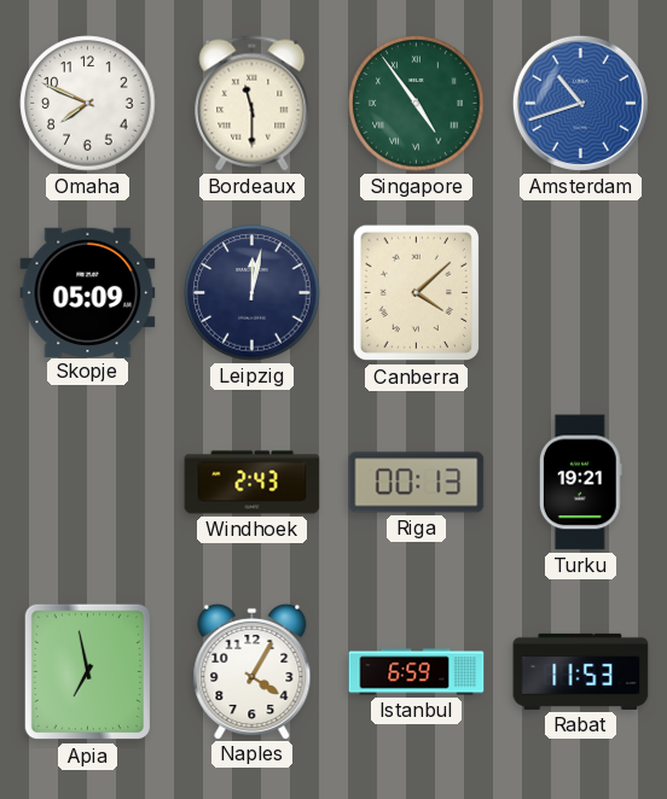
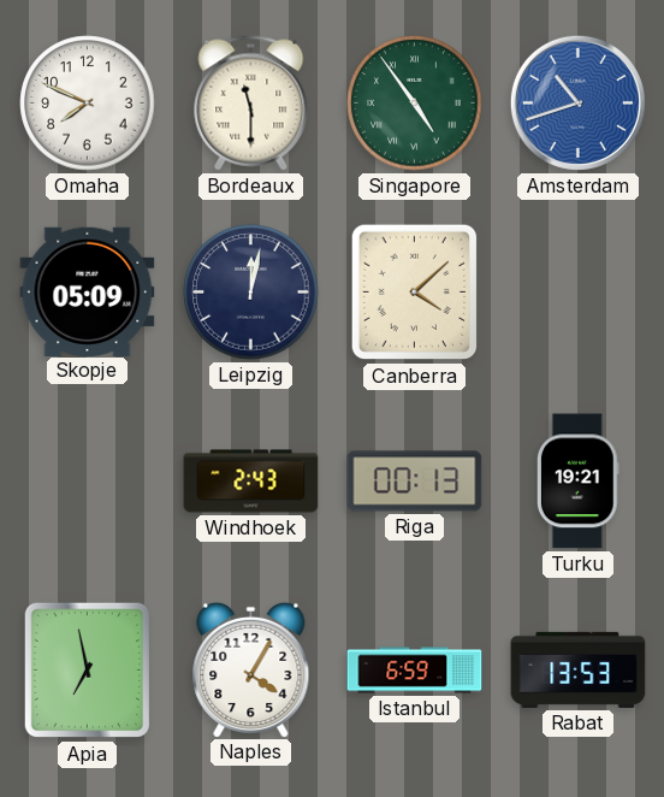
Rabat: 11:53 -> 13:53
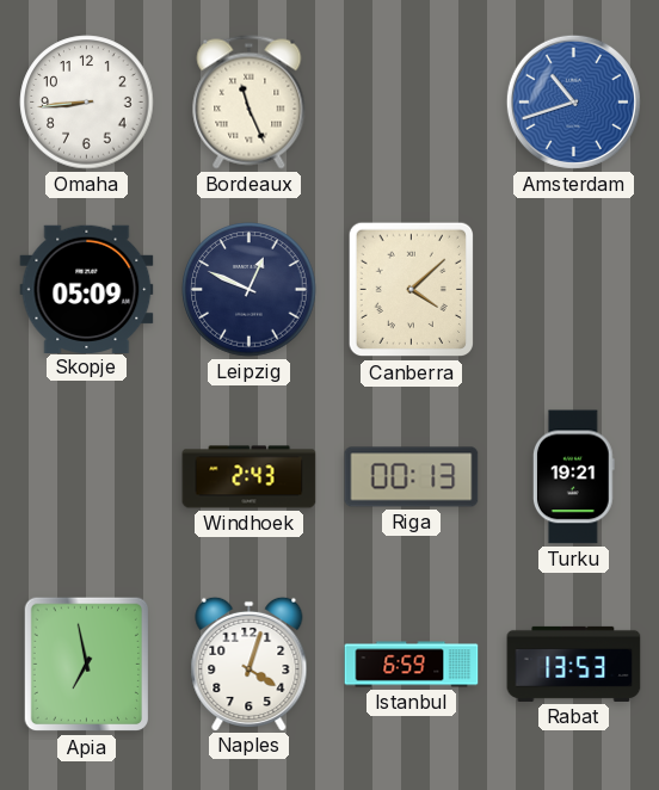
Omaha: 7:49 -> 8:44
Bordeaux: 11:30 -> 11:26
Singapore: 4:54 -> none
Leipzig: 12:02 -> 12:49
Naples: 4:05 -> 4:03
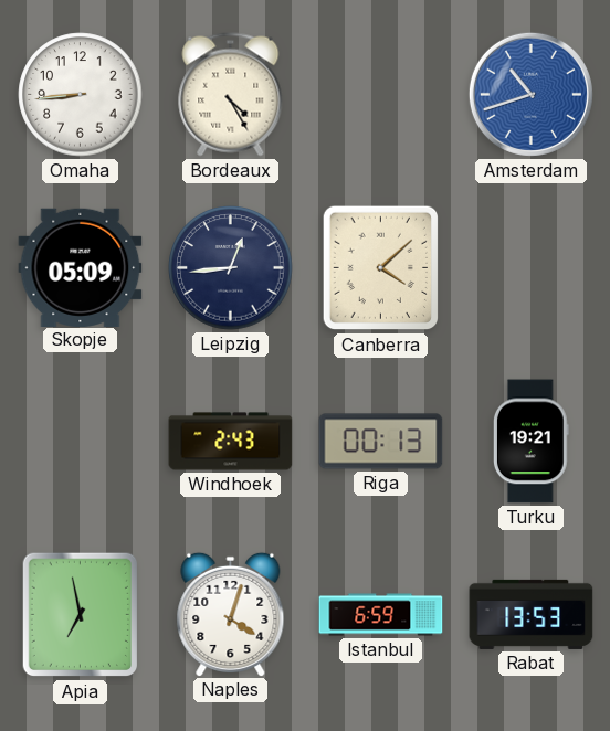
Bordeaux: 11:26 -> 4:25
Leipzig: 12:49 -> 12:44
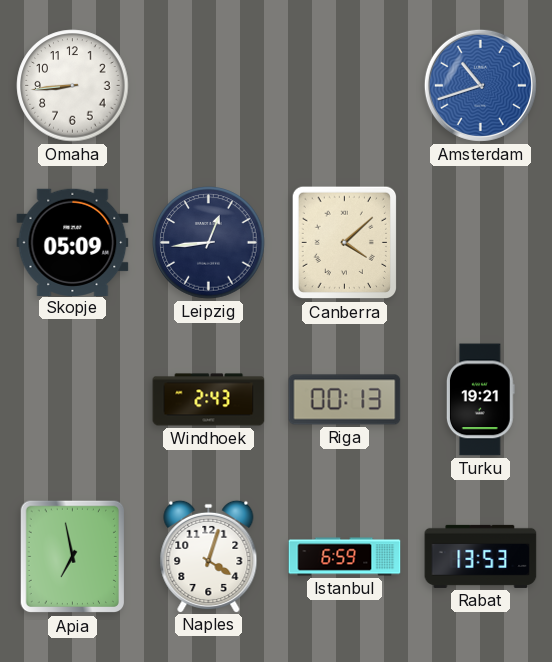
Bordeaux: 4:25 -> none
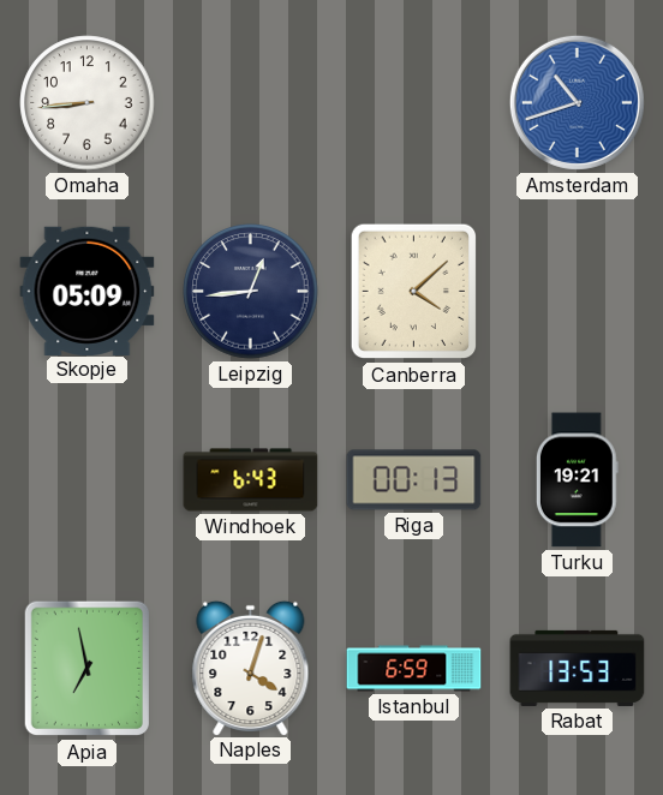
Windhoek: 2:43 -> 6:43
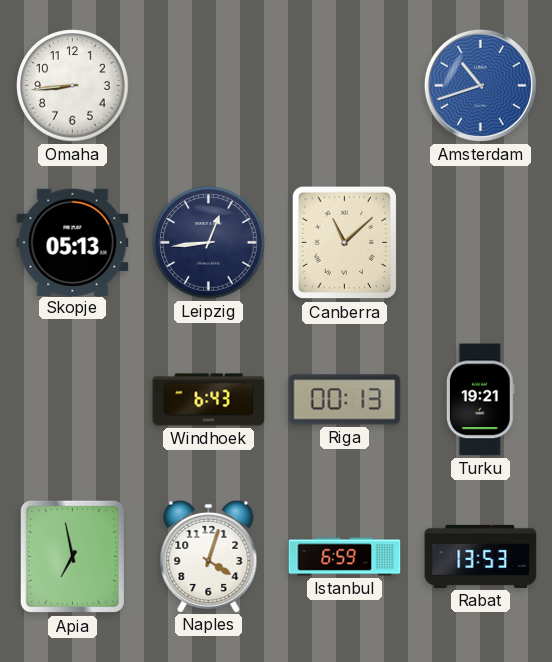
Skopje: 05:09 -> 05:13
Canberra: 4:08 -> 11:08
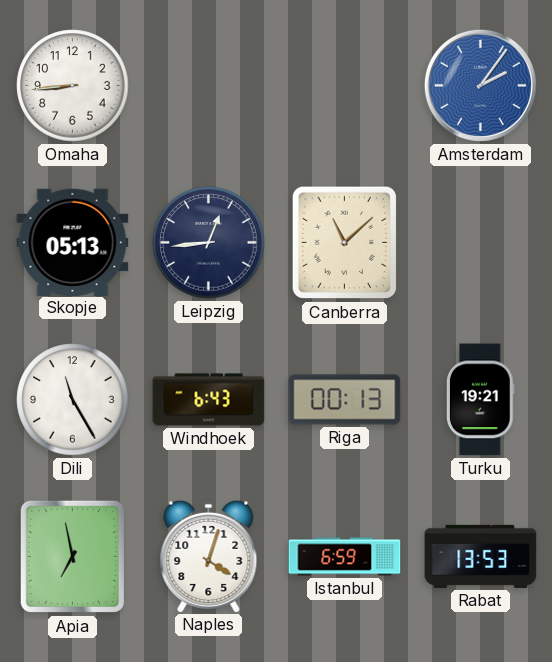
Amsterdam: 10:42 -> 2:06
Dili: none -> 11:25
